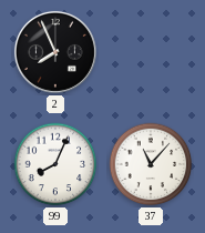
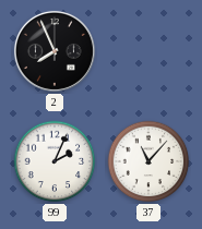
99: 8:04 -> 2:04
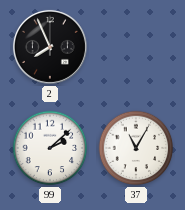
99: 2:04 -> 2:08
37: 11:07 -> 11:05
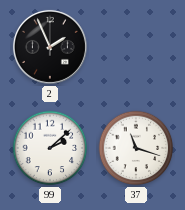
2: 7:56 -> 1:56
37: 11:05 -> 11:18
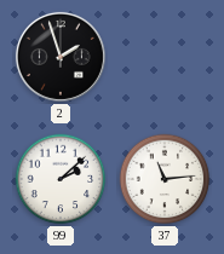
2: 1:56 -> 1:57
37: 11:18 -> 11:14
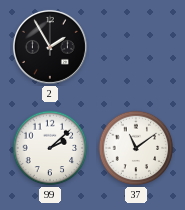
2: 1:57 -> 1:55
37: 11:14 -> 11:09
